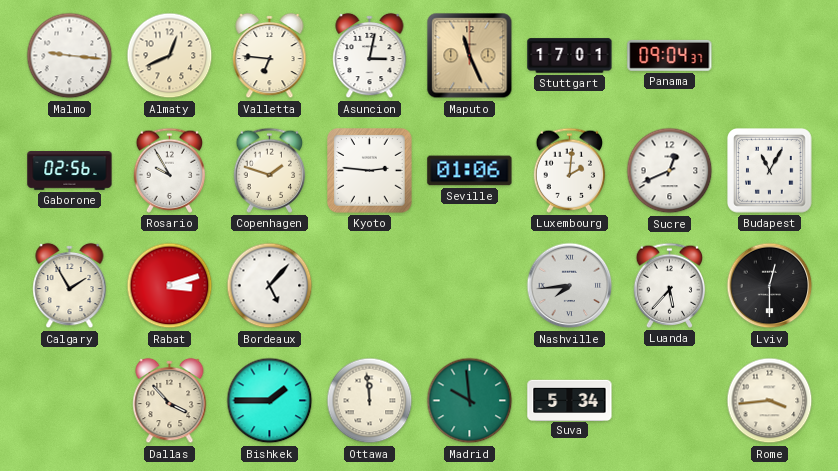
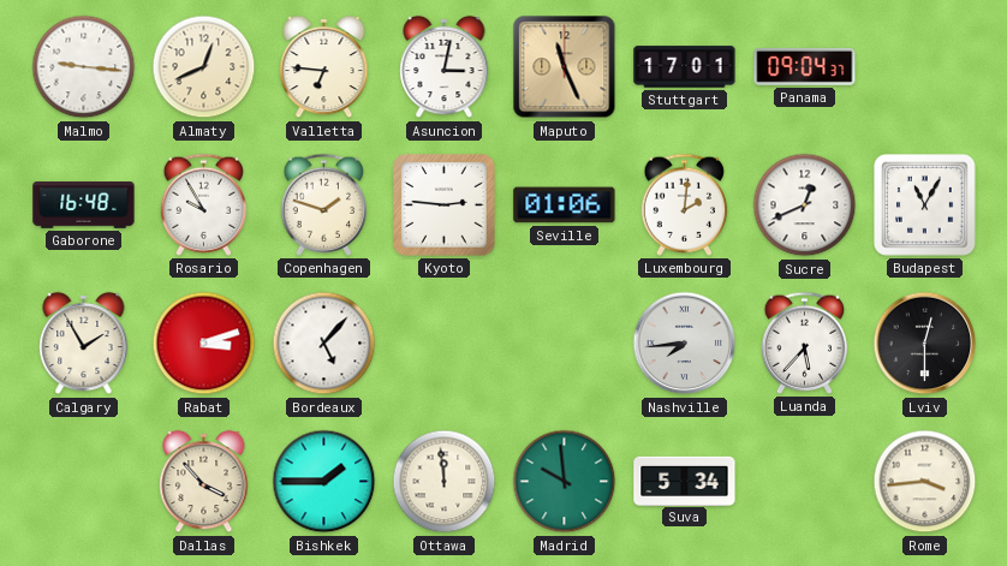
Gaborone: 02:56 -> 16:48
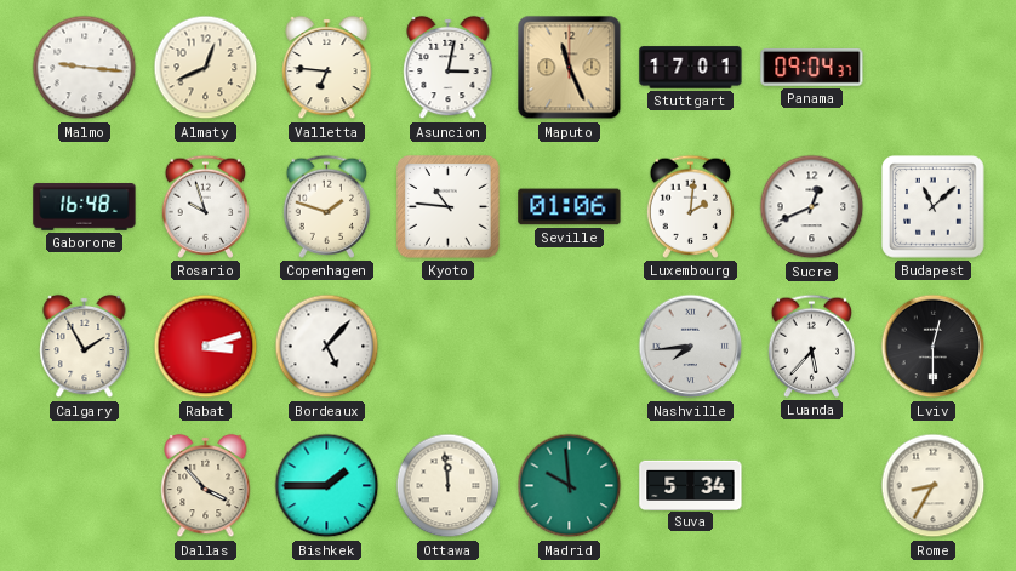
Rosario: 9:55 -> 9:57
Kyoto: 2:46 -> 10:46
Budapest: 11:05 -> 11:08
Rome: 3:44 -> 8:35
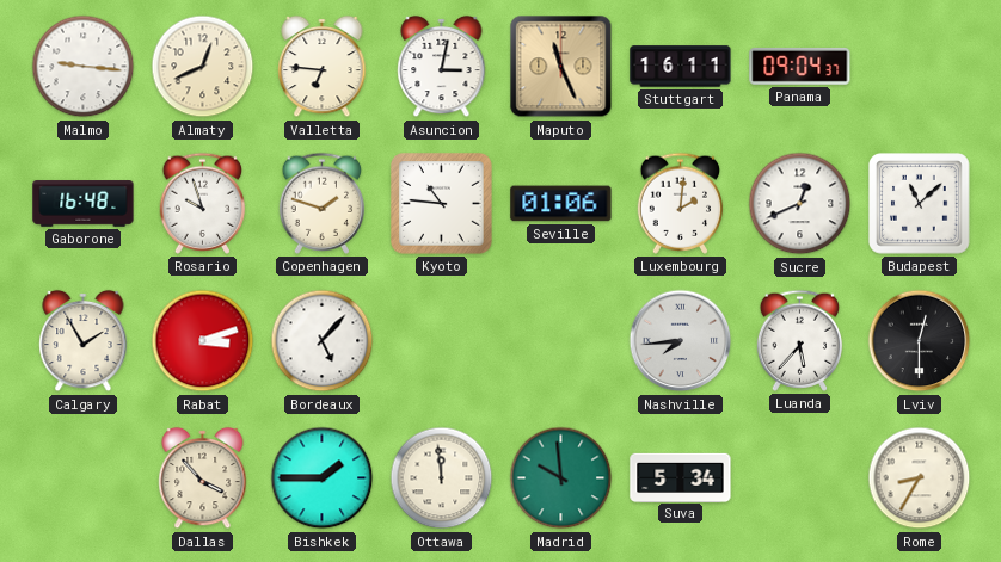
Stuttgart: 17:01 -> 16:11
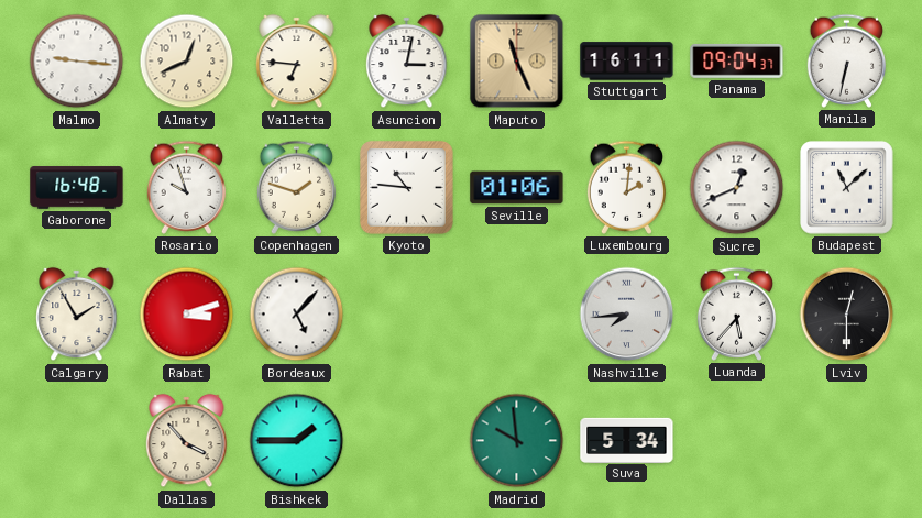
Manila: none -> 6:32
Ottawa: 11:59 -> none
Rome: 8:35 -> none
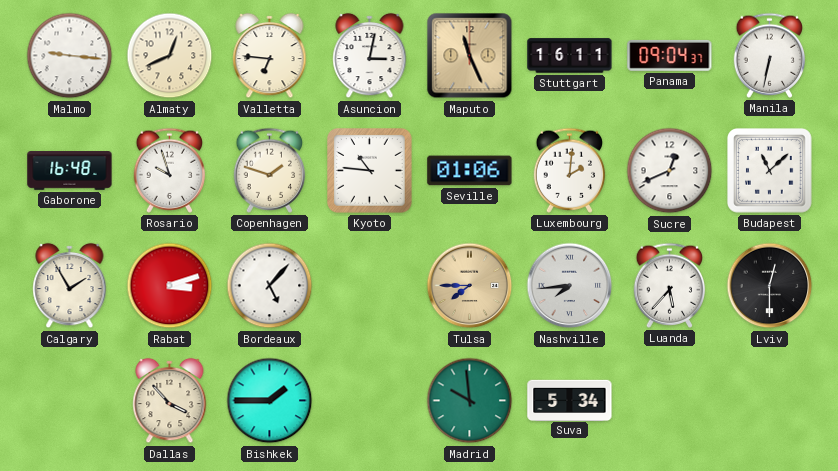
Tulsa: none -> 7:45
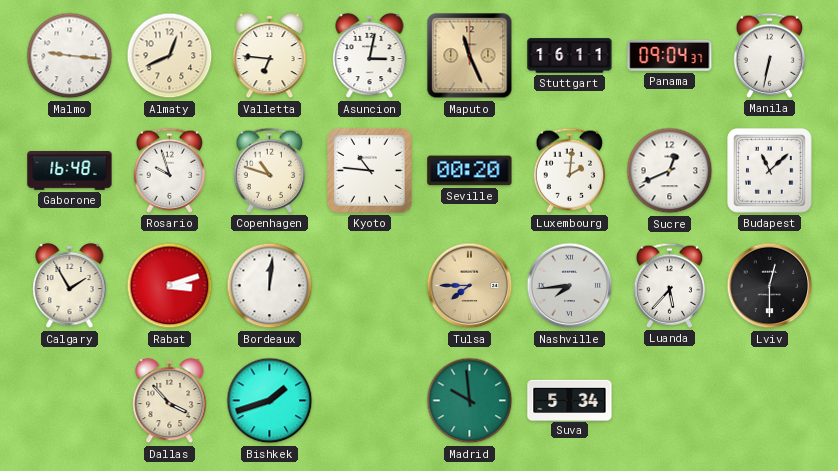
Copenhagen: 1:48 -> 10:48
Seville: 01:06 -> 00:20
Bordeaux: 5:07 -> 12:01
Bishkek: 1:45 -> 1:42
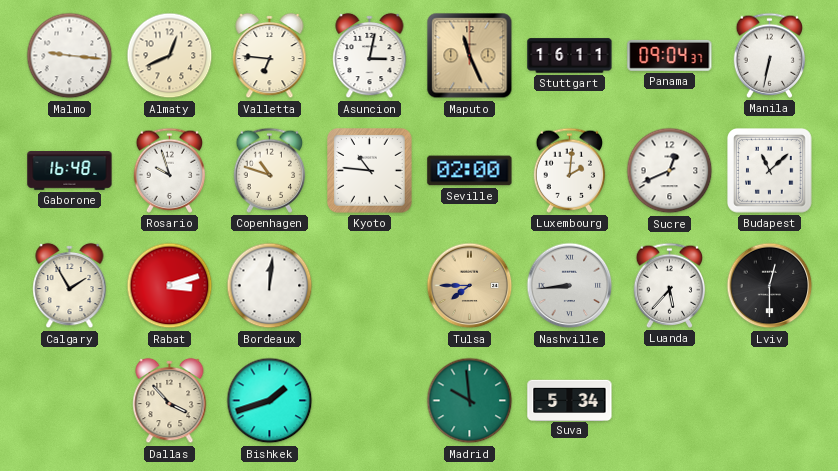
Seville: 00:20 -> 02:00
Nashville: 7:44 -> 8:44
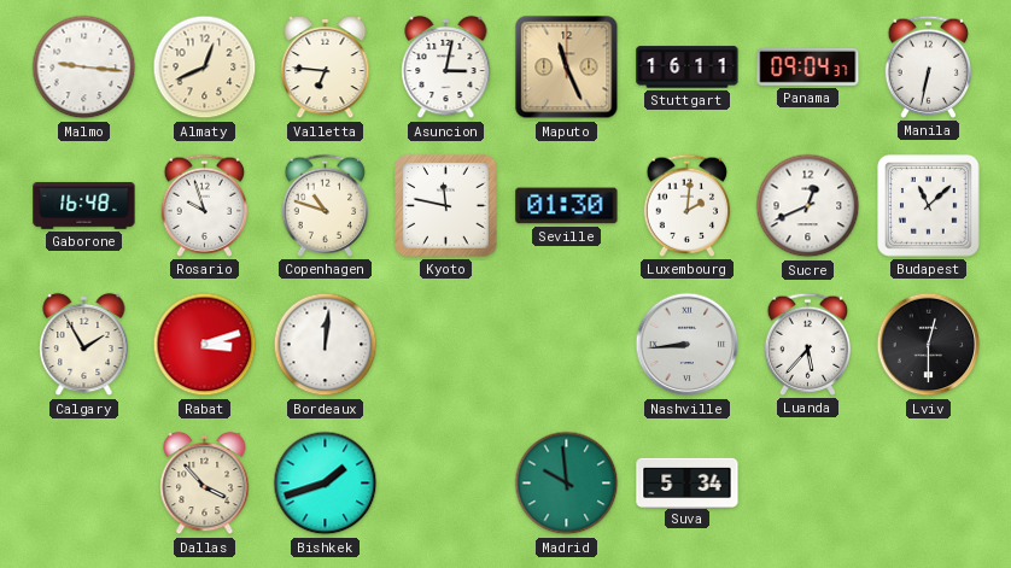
Kyoto: 10:46 -> 11:47
Seville: 02:00 -> 01:30
Tulsa: 7:45 -> none
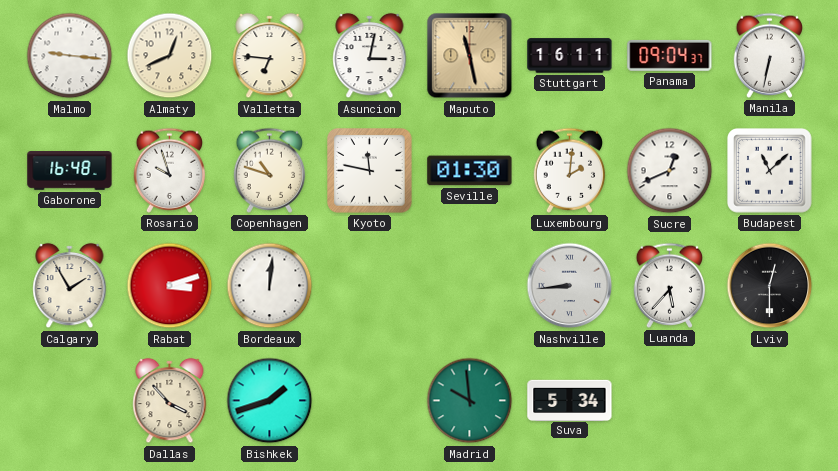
Maputo: 11:26 -> 11:28
